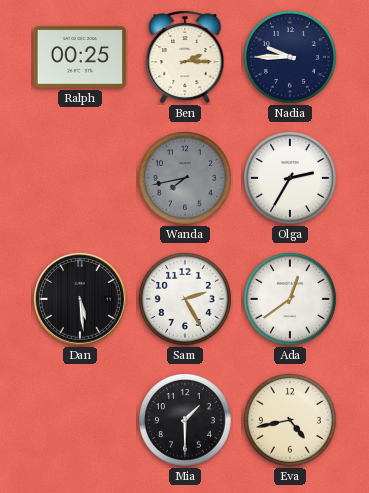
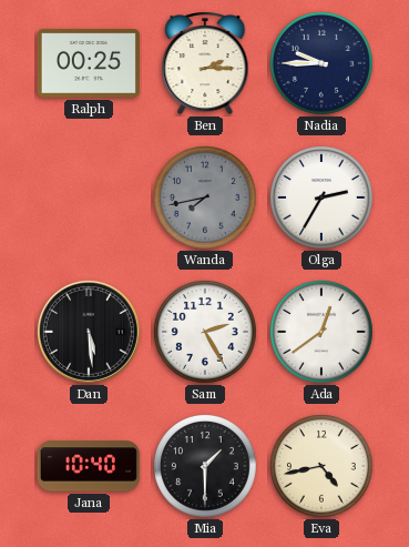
Jana: none -> 10:40
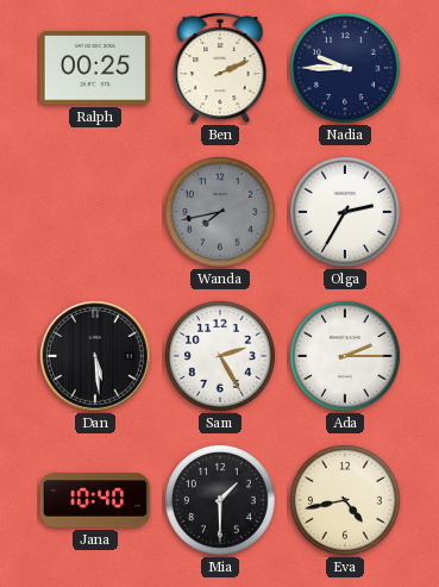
Ben: 2:15 -> 2:11
Ada: 12:39 -> 2:15
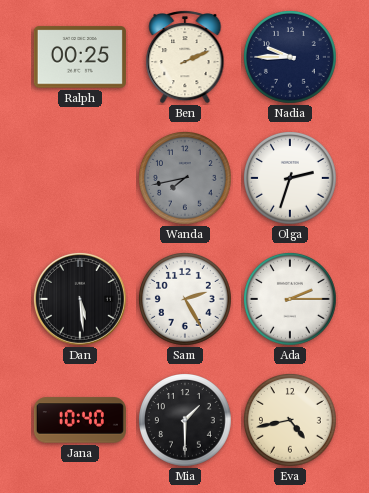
Olga: 2:35 -> 2:33
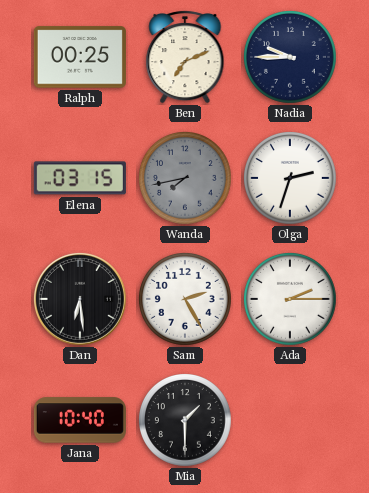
Ben: 2:11 -> 7:11
Elena: none -> 03:15
Dan: 5:29 -> 6:29
Eva: 4:43 -> none
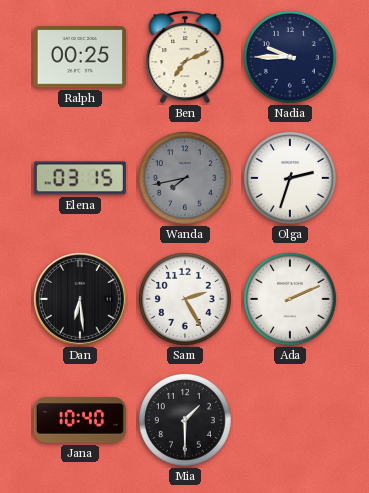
Ada: 2:15 -> 2:11
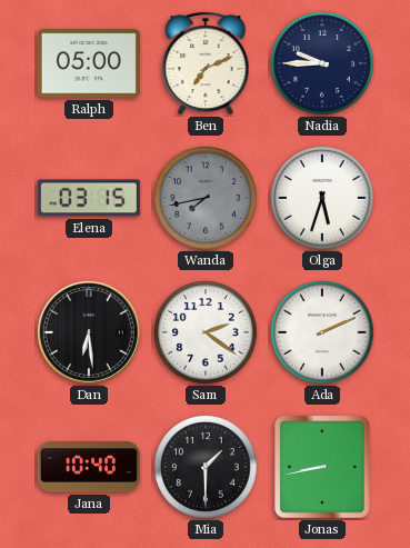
Ralph: 00:25 -> 05:00
Olga: 2:33 -> 5:33
Sam: 2:25 -> 2:21
Jonas: none -> 8:43
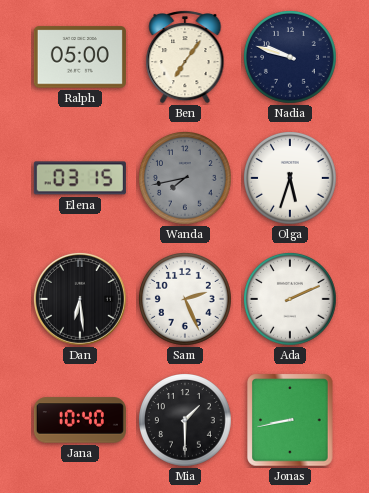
Ben: 7:11 -> 7:06
Nadia: 9:45 -> 9:48
Sam: 2:21 -> 2:26
